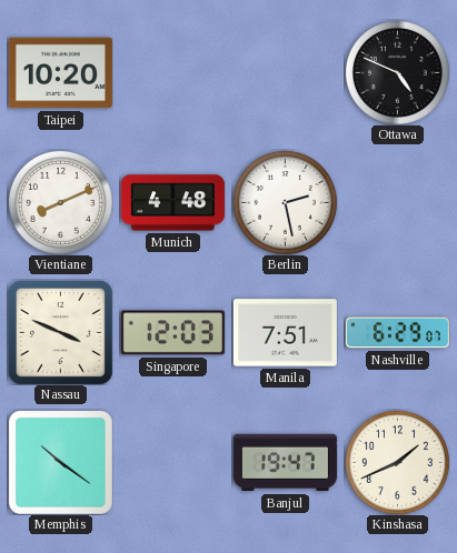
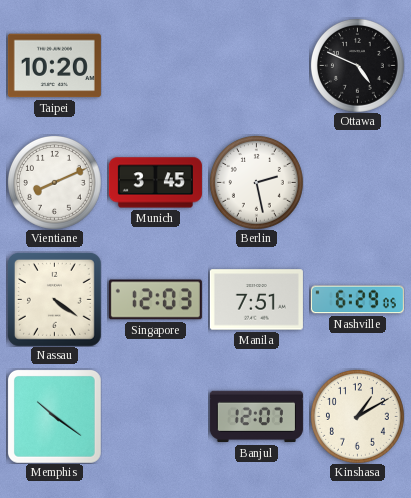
Munich: 4:48 -> 3:45
Nassau: 3:49 -> 4:21
Nashville: 6:29:07 -> 6:29:05
Banjul: 19:47 -> 12:07
Kinshasa: 1:41 -> 1:10
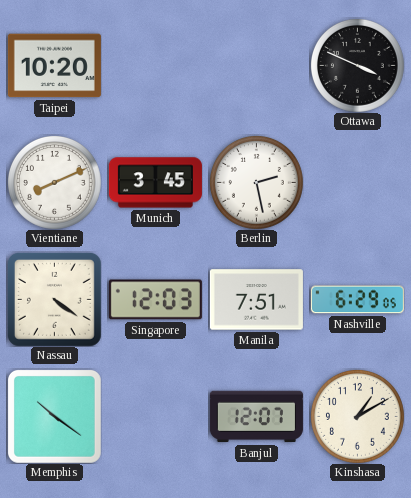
Ottawa: 4:49 -> 3:49
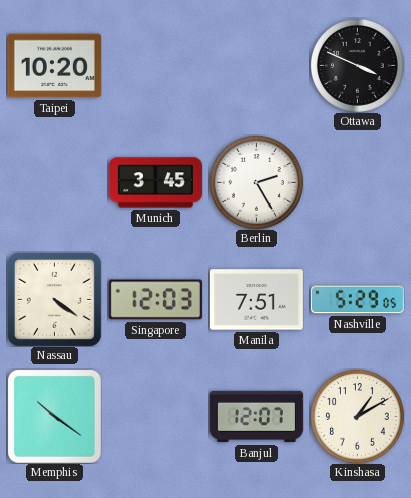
Vientiane: 8:11 -> none
Berlin: 2:28 -> 2:25
Nashville: 6:29 -> 5:29
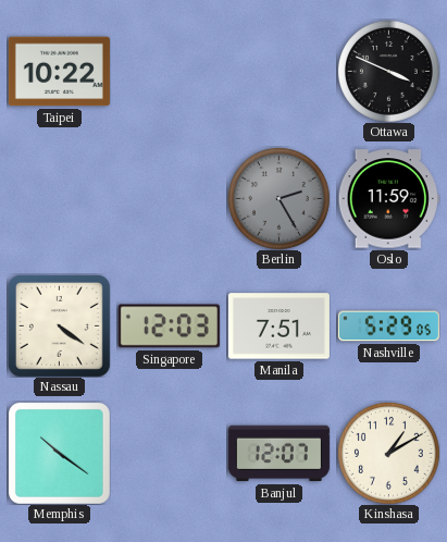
Taipei: 10:20 -> 10:22
Munich: 3:45 -> none
Berlin dial: white -> grey
Oslo: none -> 11:59
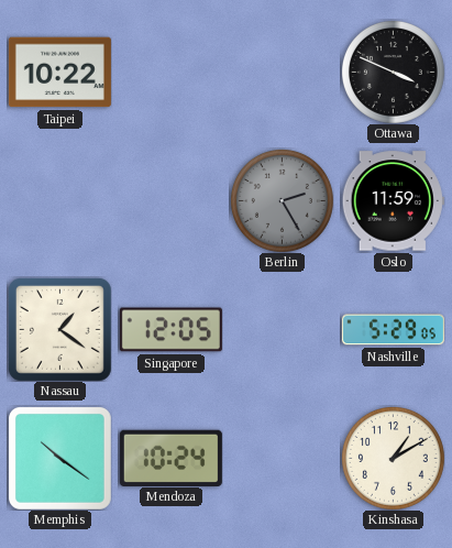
Nassau: 4:21 -> 1:21
Singapore: 12:03 -> 12:05
Manila: 7:51 -> none
Mendoza: none -> 10:24
Banjul: 12:07 -> none
